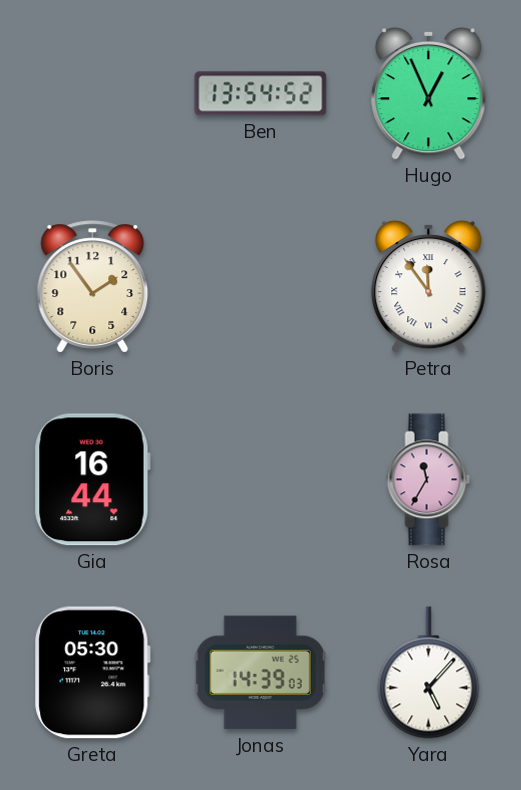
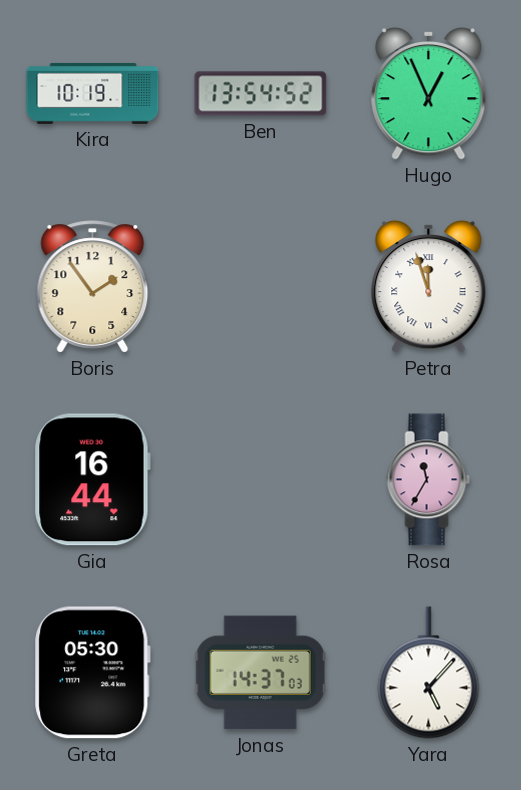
Kira: none -> 10:19
Petra: 11:54 -> 11:57
Jonas: 14:39 -> 14:37
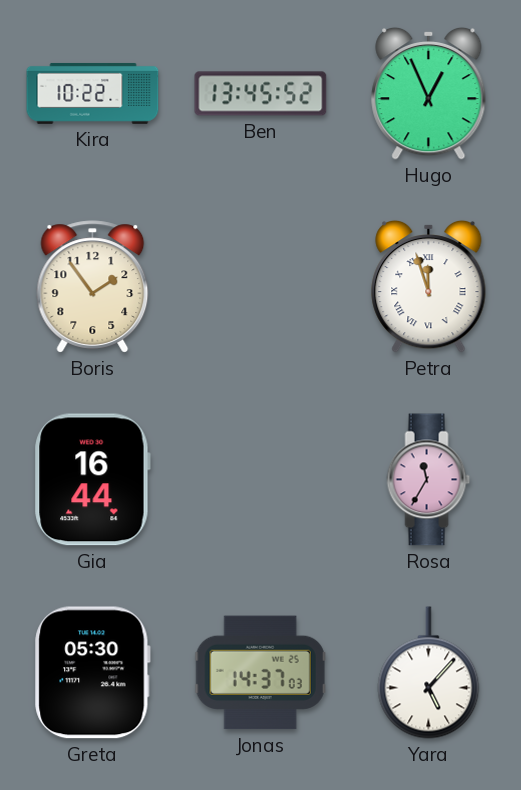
Kira: 10:19 -> 10:22
Ben: 13:54 -> 13:45
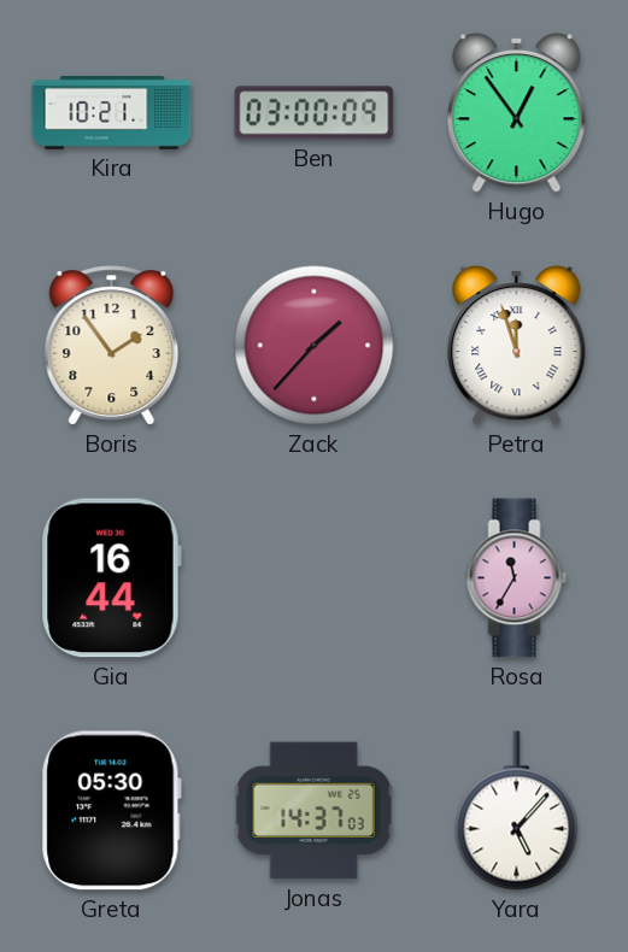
Kira: 10:22 -> 10:21
Ben: 13:45 -> 03:00
Hugo: 12:56 -> 12:54
Zack: none -> 1:37
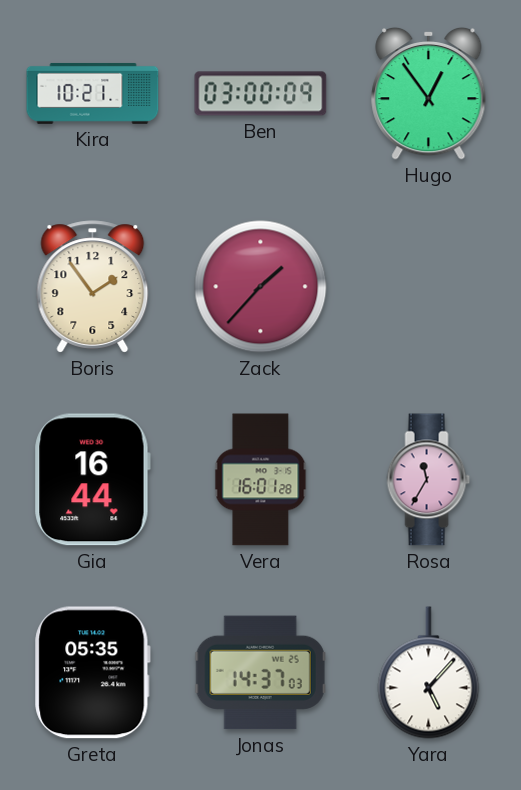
Petra: 11:57 -> none
Vera: none -> 16:01
Greta: 05:30 -> 05:35
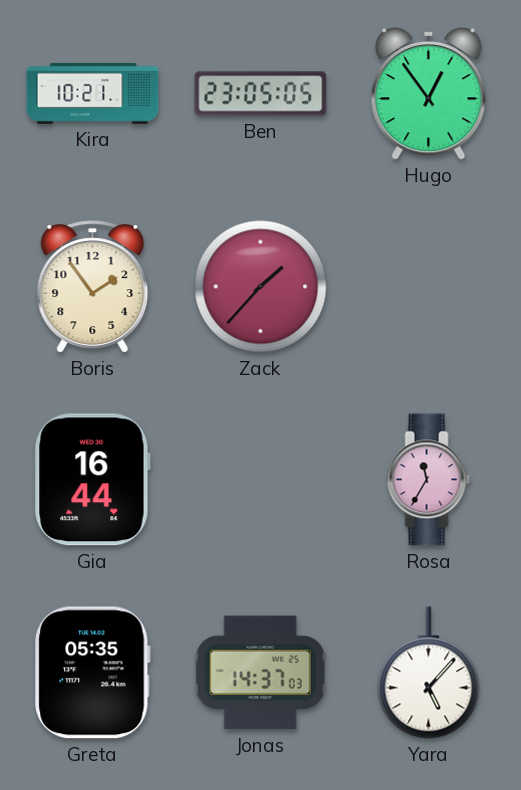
Ben: 03:00 -> 23:05
Vera: 16:01 -> none
